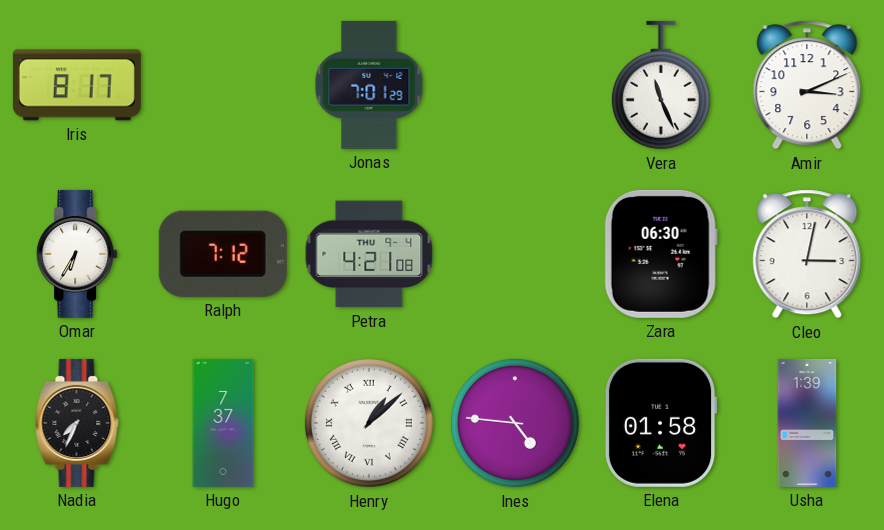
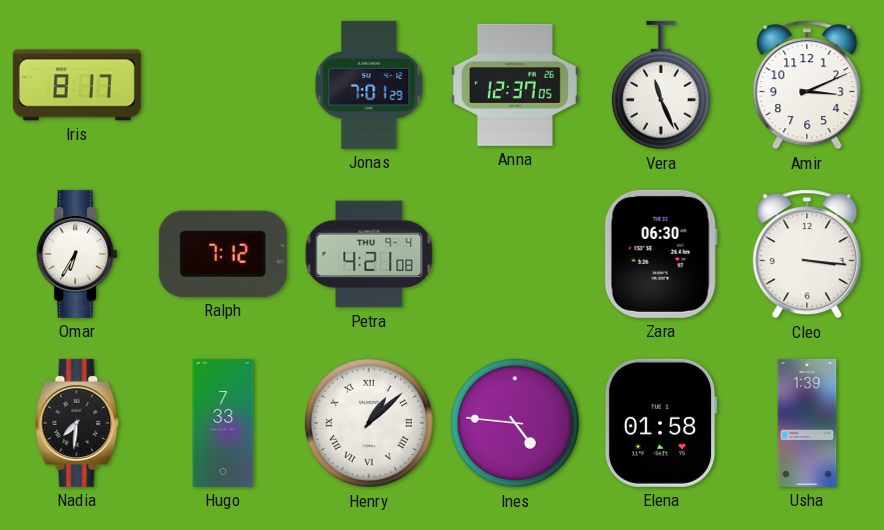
Anna: none -> 12:37
Cleo: 3:02 -> 3:16
Nadia: 7:34 -> 7:31
Hugo: 7:37 -> 7:33
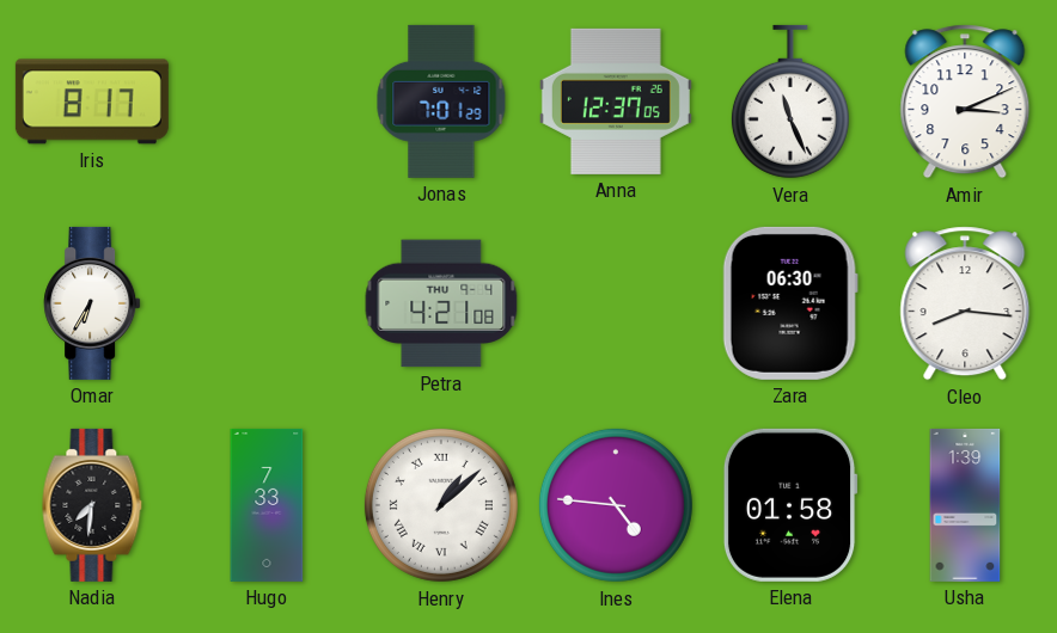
Ralph: 7:12 -> none
Cleo: 3:16 -> 8:16
